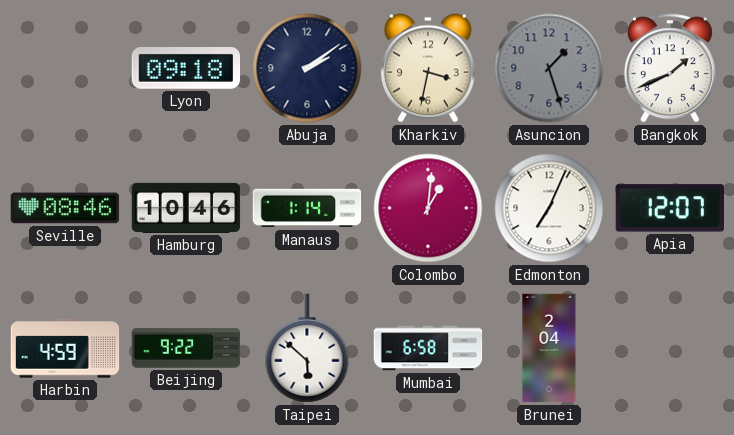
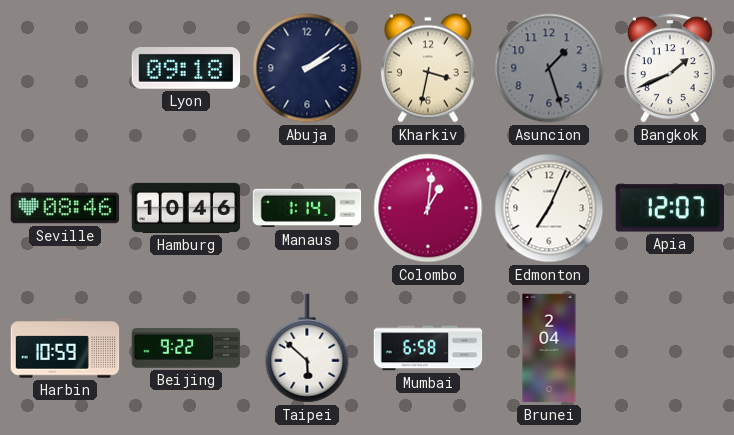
Harbin: 4:59 -> 10:59
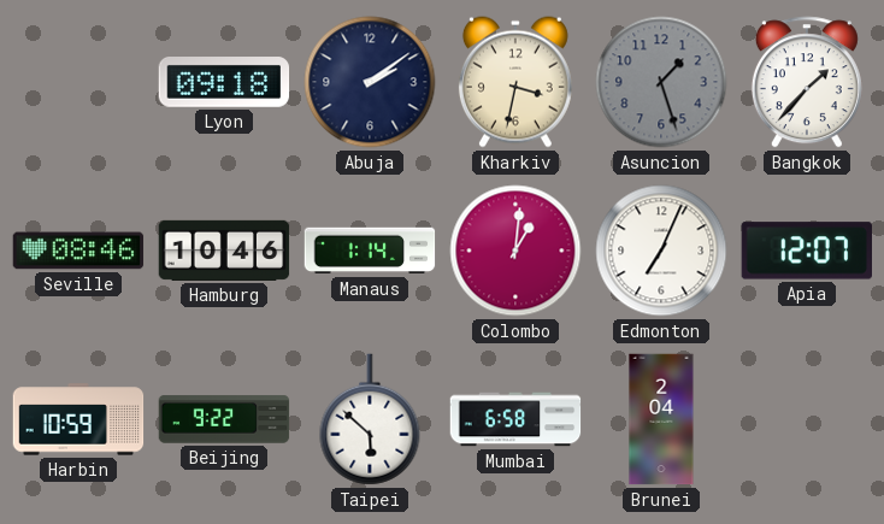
Bangkok: 1:41 -> 1:37
